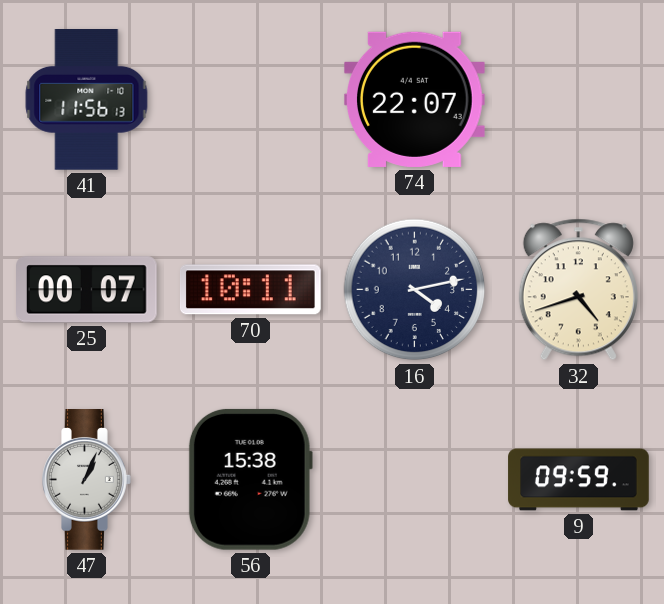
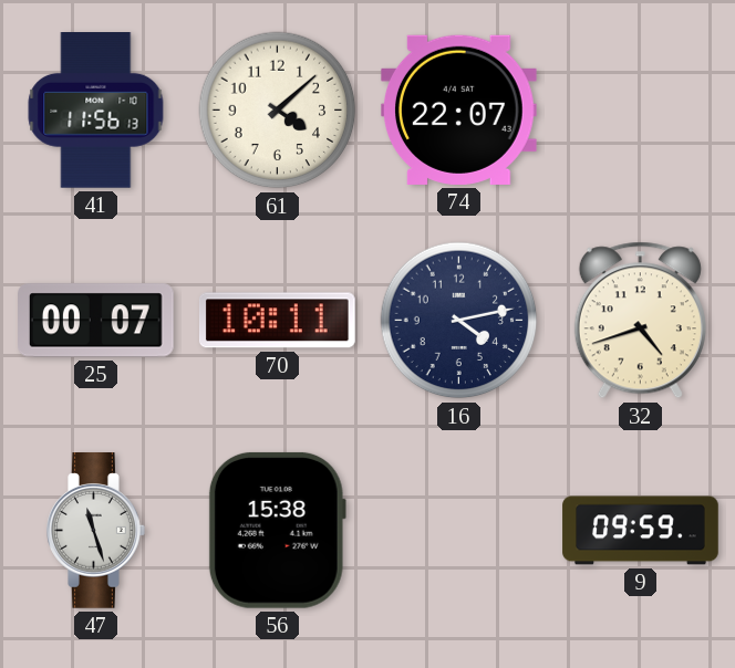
61: none -> 4:08
47: 1:04 -> 11:27
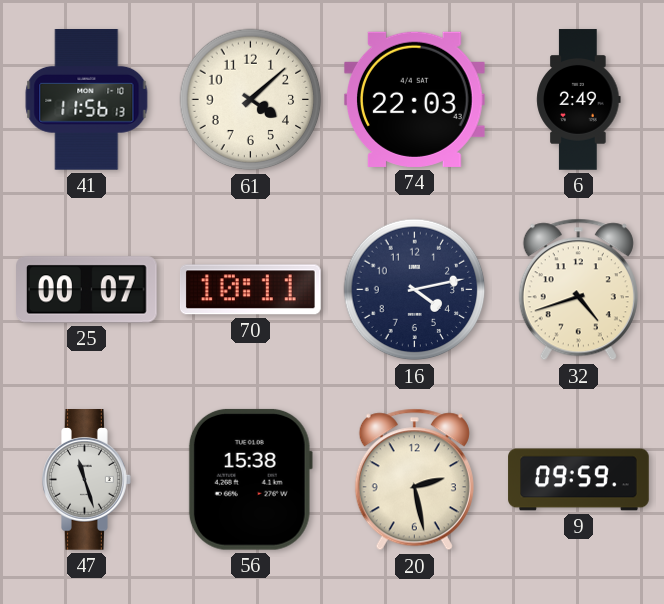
74: 22:07 -> 22:03
6: none -> 2:49
20: none -> 2:28
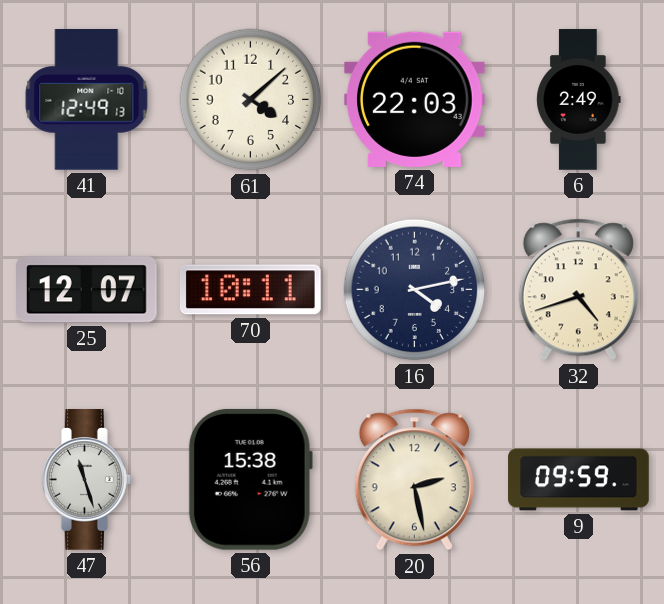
41: 11:56 -> 12:49
25: 00:07 -> 12:07
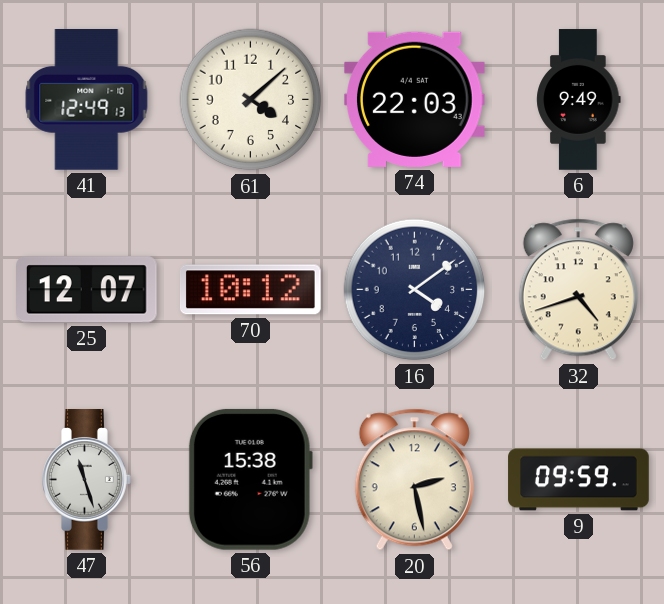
6: 2:49 -> 9:49
70: 10:11 -> 10:12
16: 4:13 -> 4:09
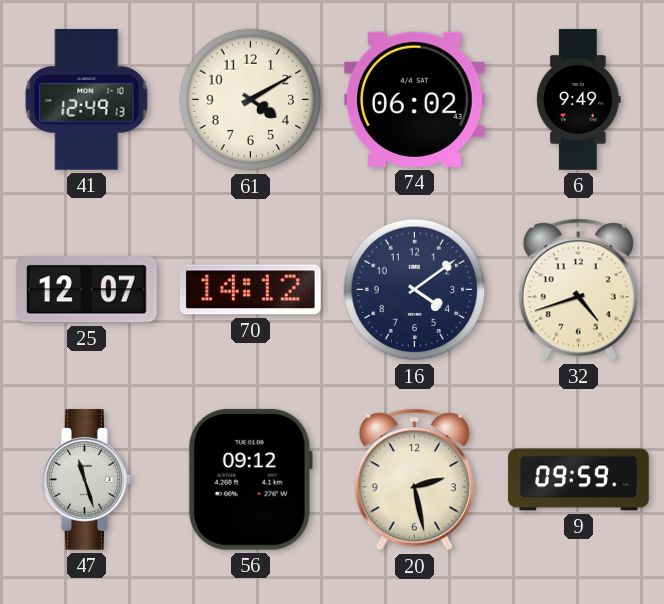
61: 4:08 -> 4:10
74: 22:03 -> 06:02
70: 10:12 -> 14:12
56: 15:38 -> 09:12
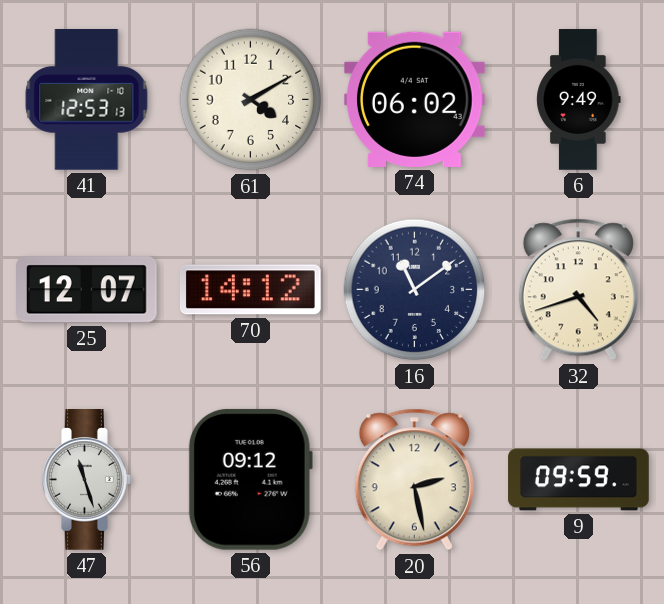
41: 12:49 -> 12:53
16: 4:09 -> 11:09
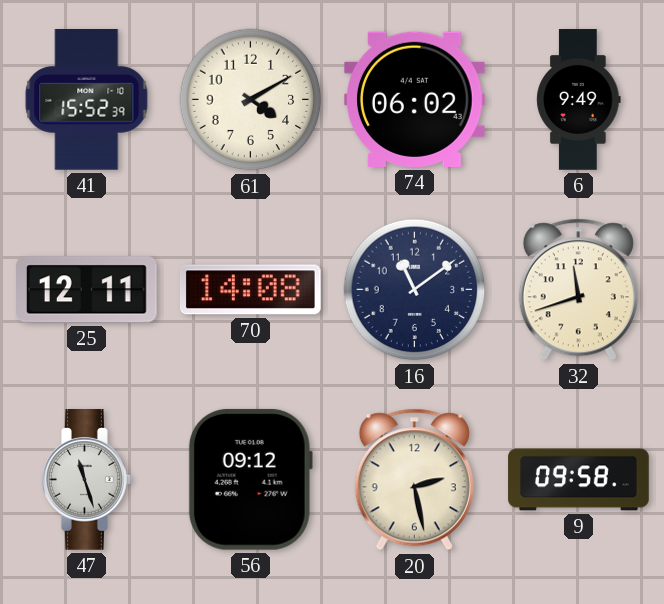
41: 12:53 -> 15:52
25: 12:07 -> 12:11
70: 14:12 -> 14:08
32: 4:42 -> 11:42
9: 09:59 -> 09:58
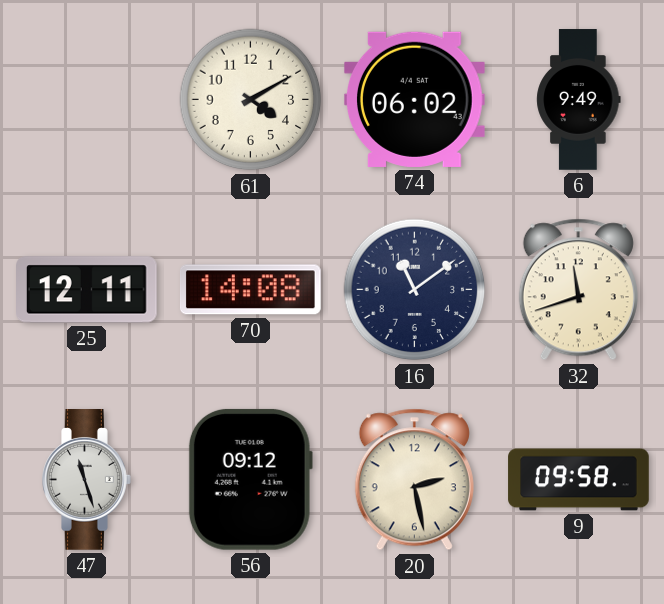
41: 15:52 -> none
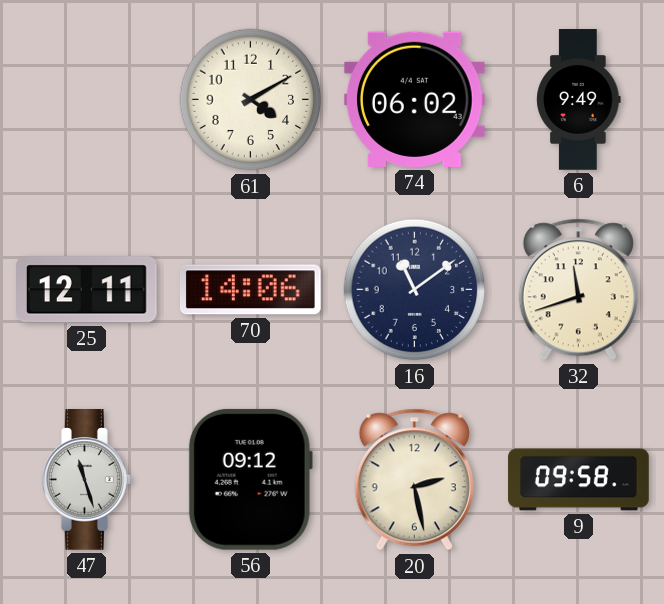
70: 14:08 -> 14:06
